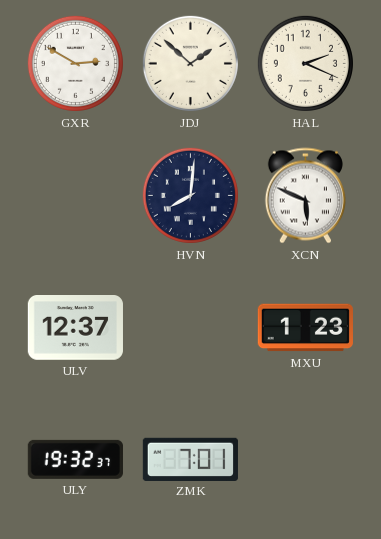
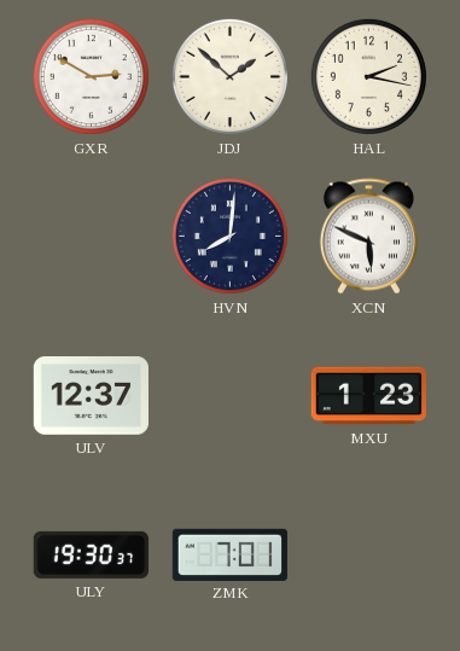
HAL: 2:19 -> 2:17
ULY: 19:32 -> 19:30
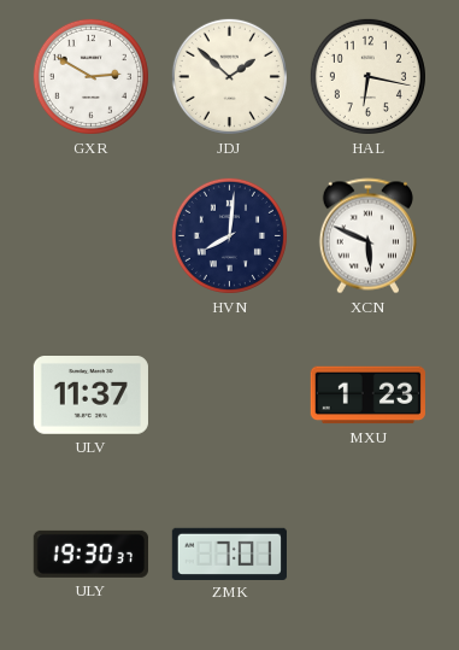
HAL: 2:17 -> 6:17
ULV: 12:37 -> 11:37
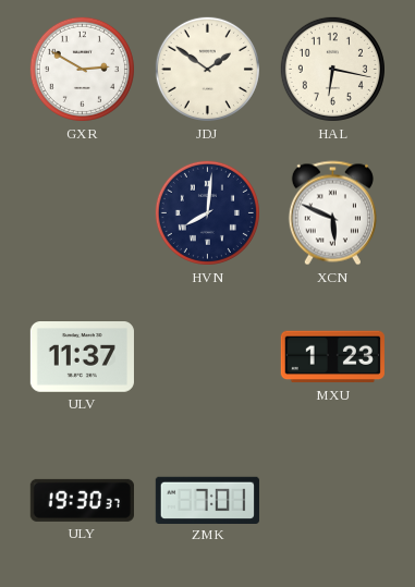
JDJ: 1:52 -> 1:51
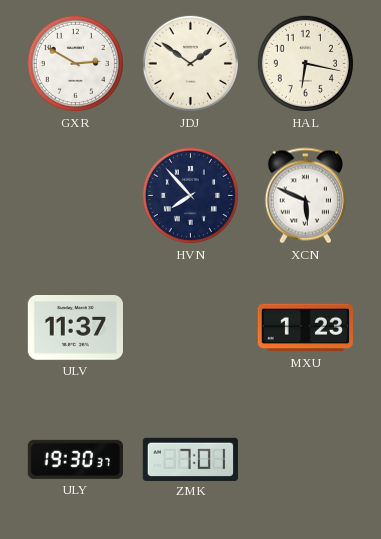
HVN: 8:01 -> 7:53
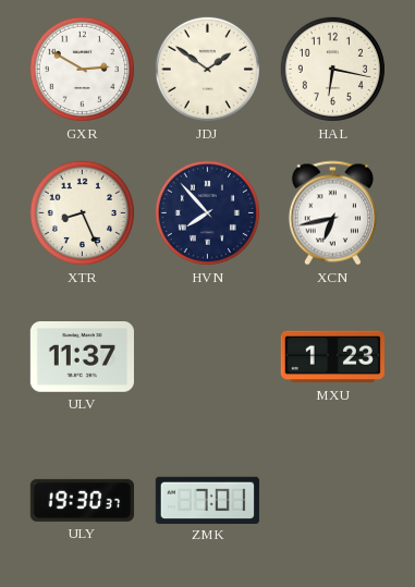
XTR: none -> 8:26
XCN: 5:49 -> 6:43
